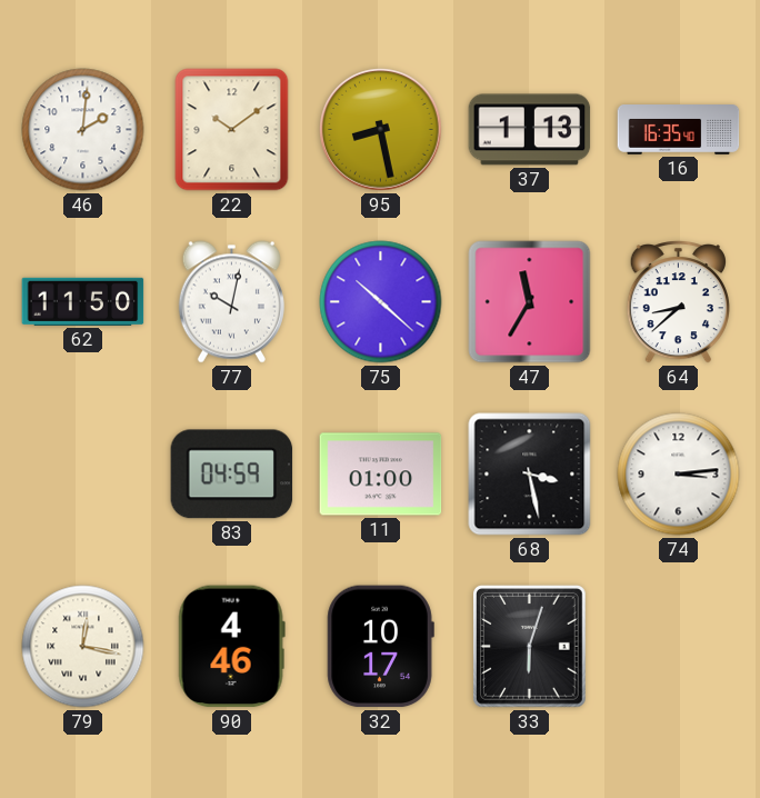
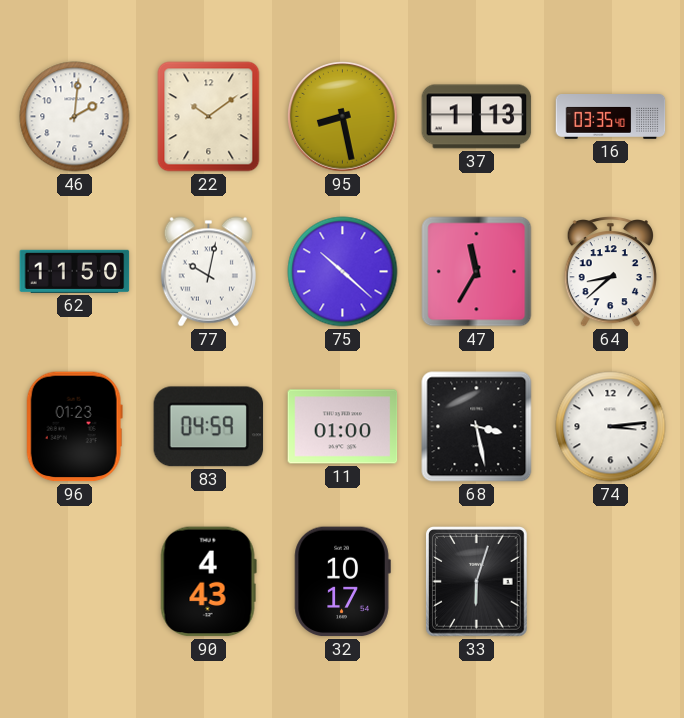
16: 16:35 -> 03:35
96: none -> 01:23
79: 12:17 -> none
90: 4:46 -> 4:43
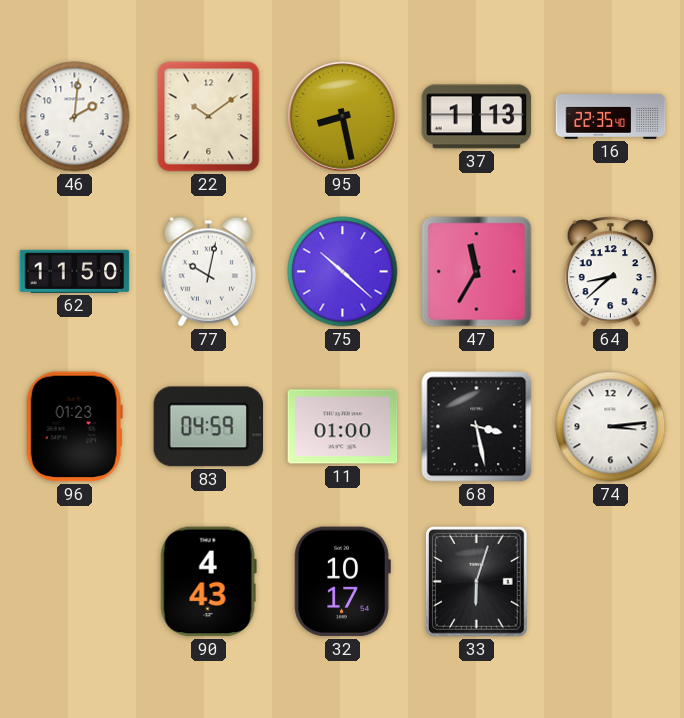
16: 03:35 -> 22:35
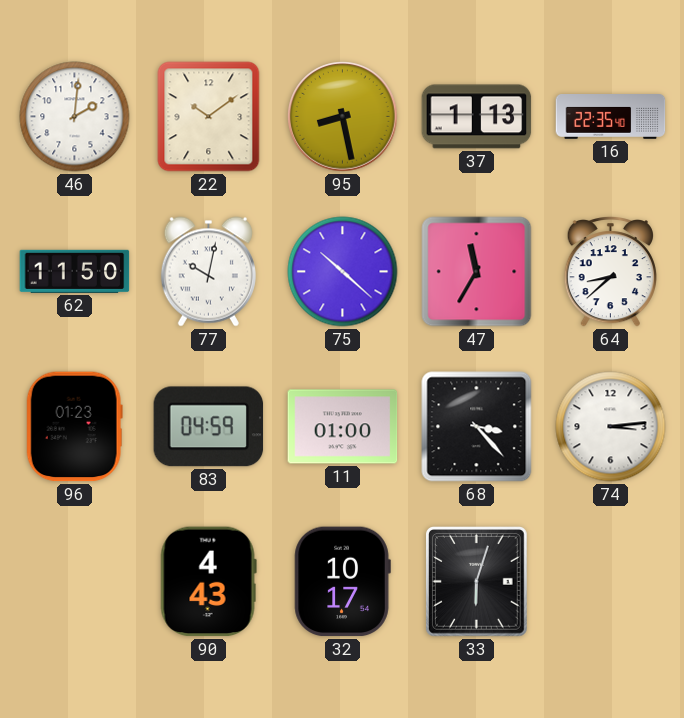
68: 3:28 -> 3:23
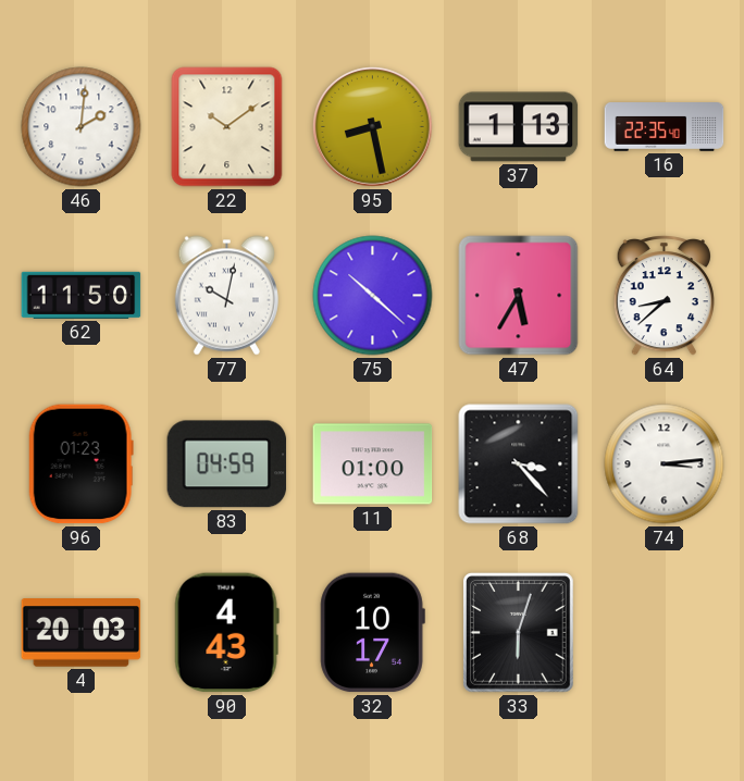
47: 11:35 -> 5:35
4: none -> 20:03
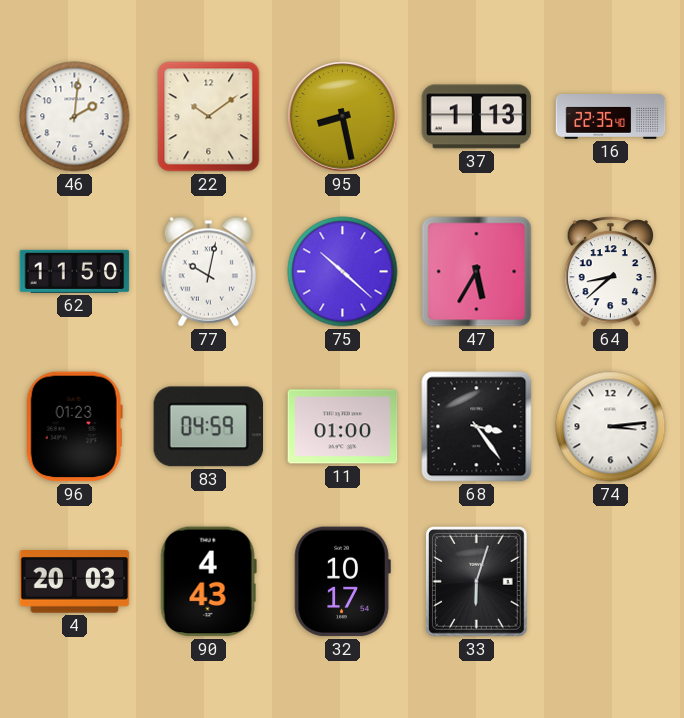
68: 3:23 -> 3:24
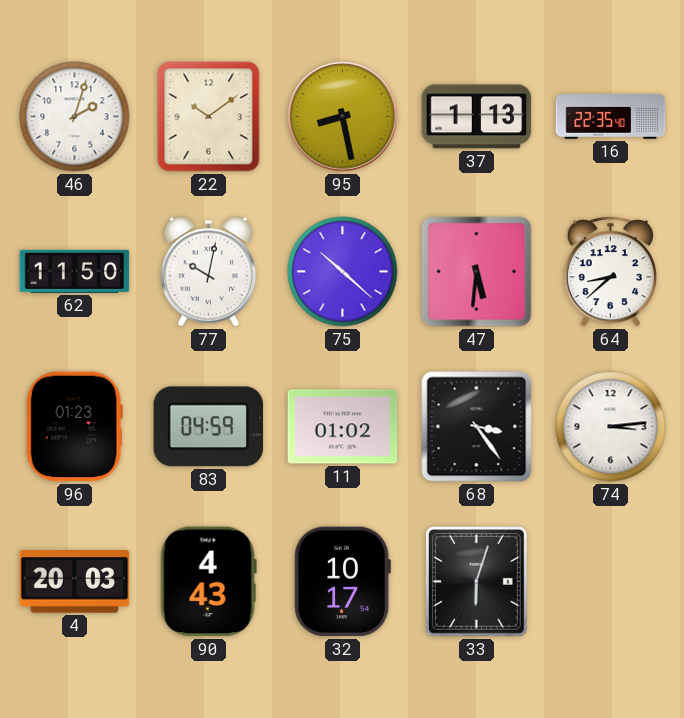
46: 2:01 -> 2:03
47: 5:35 -> 5:31
11: 01:00 -> 01:02
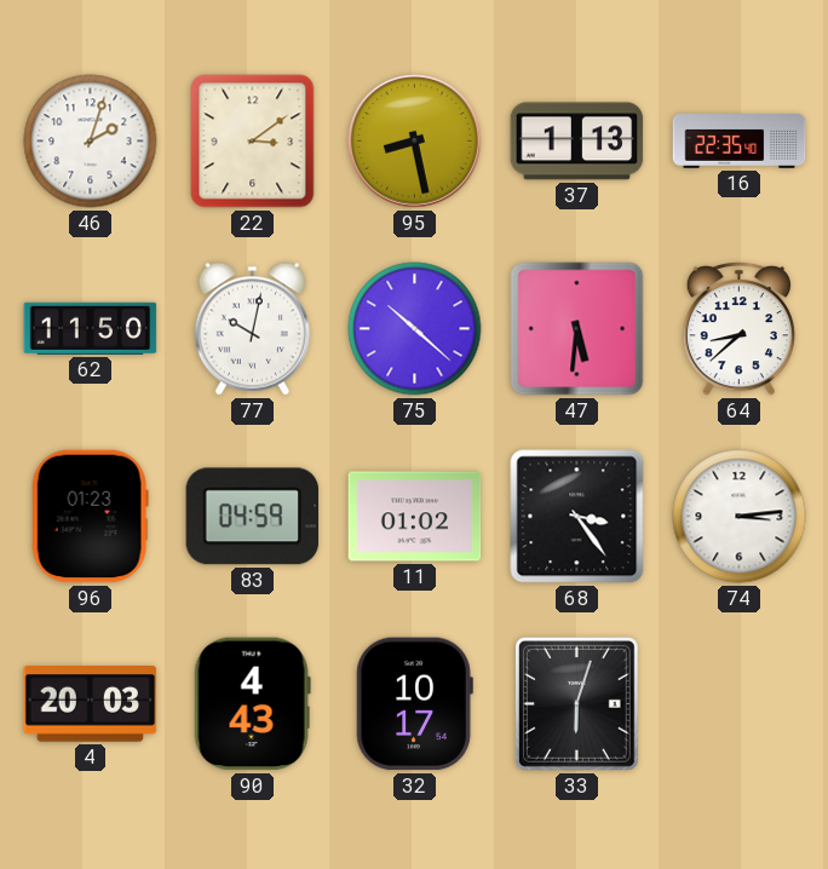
22: 10:09 -> 3:09
